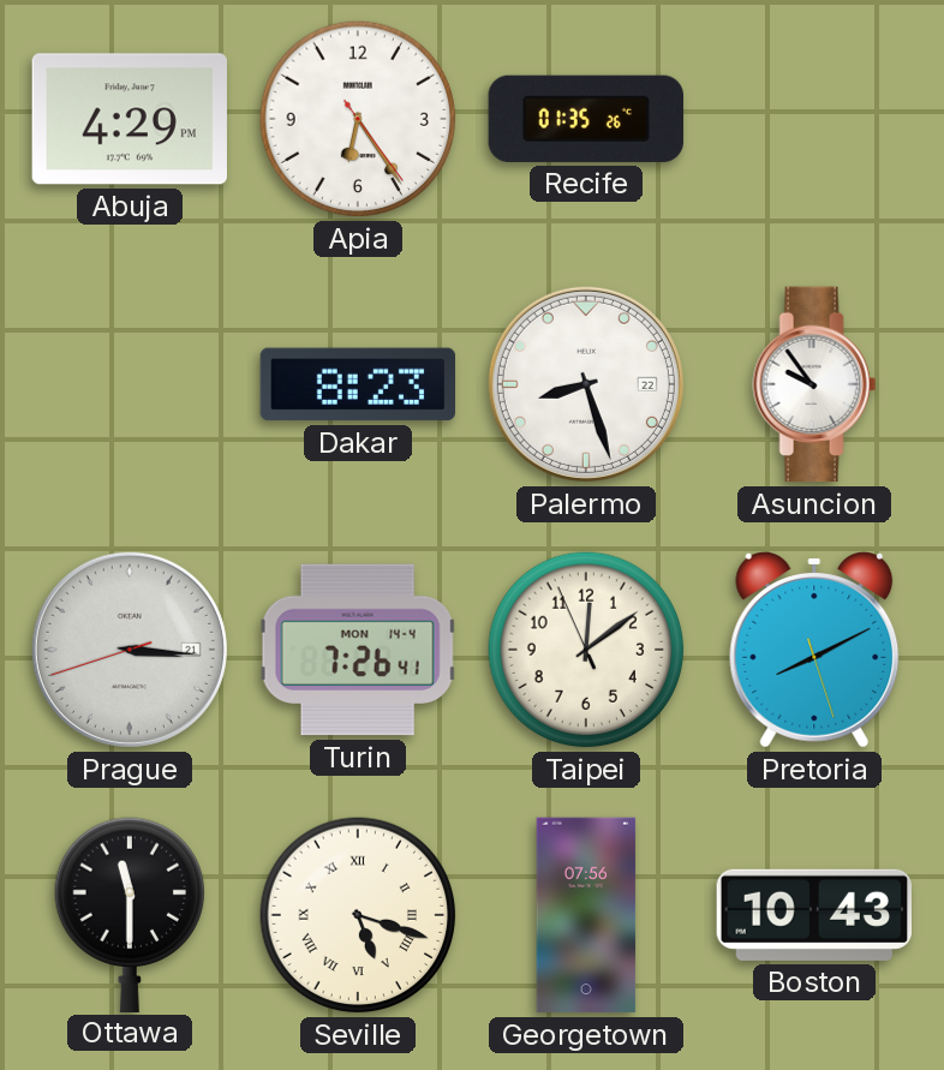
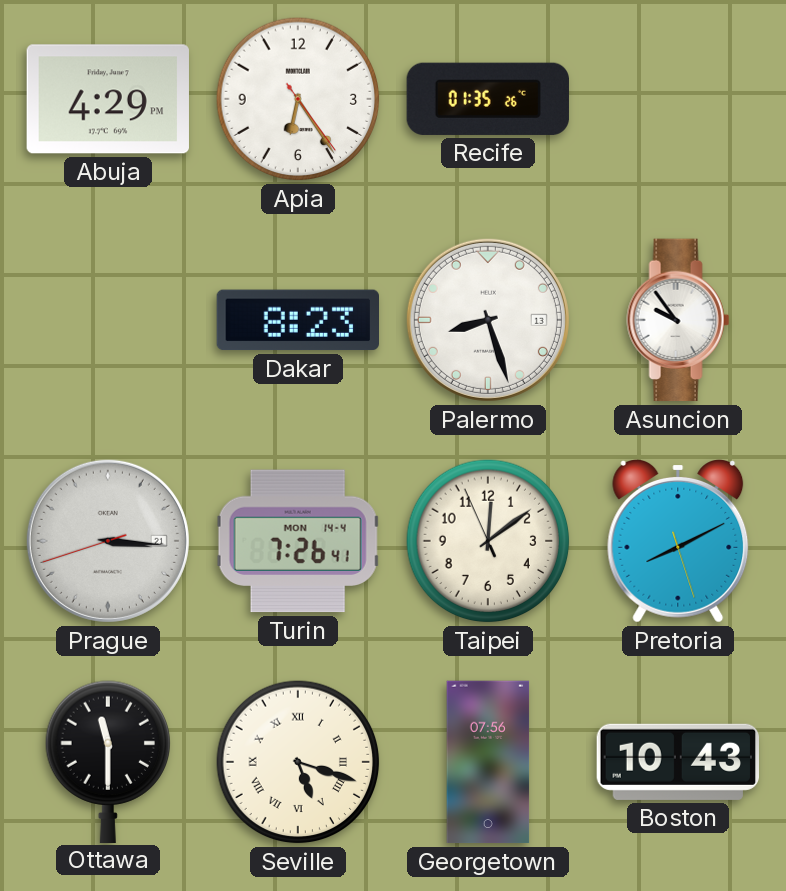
Palermo date: 22 -> 13
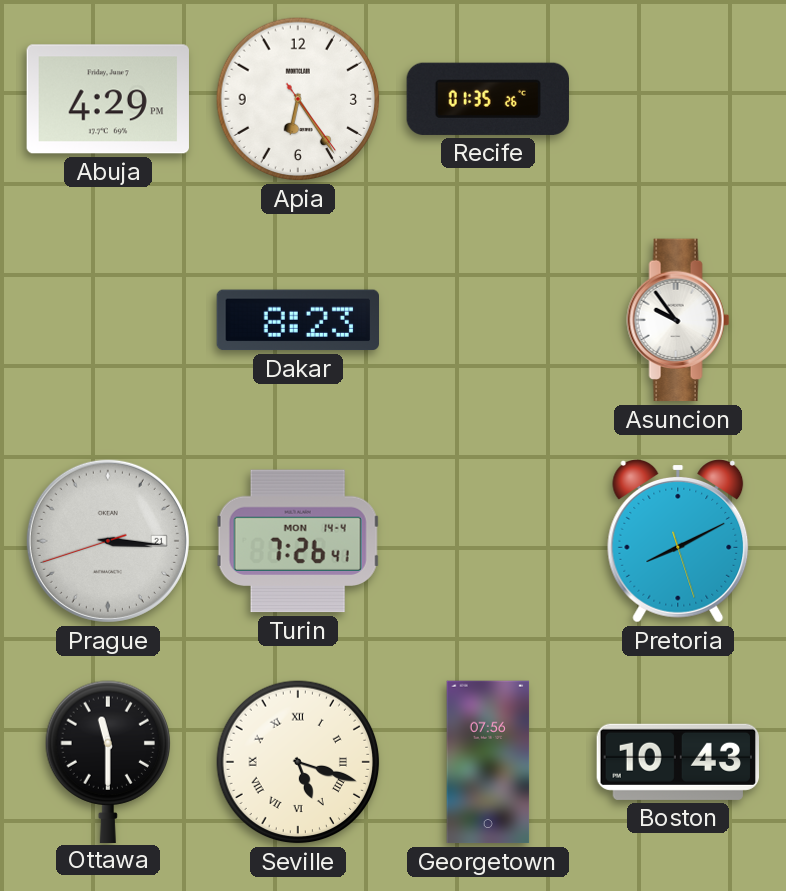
Palermo: 8:27 -> none
Taipei: 12:08 -> none
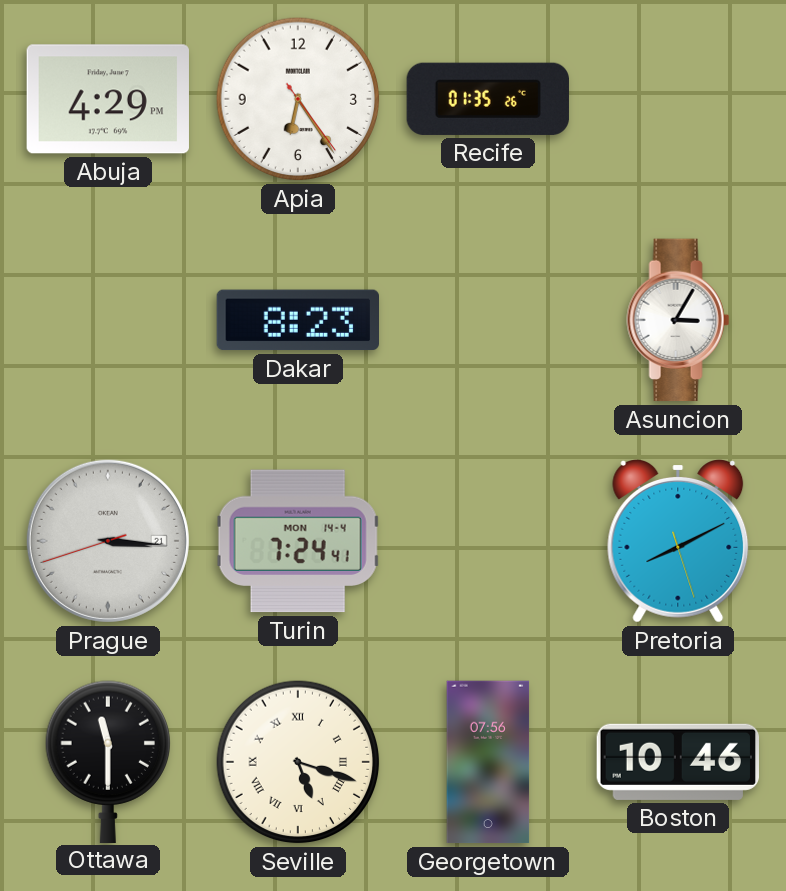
Asuncion: 9:54 -> 3:05
Turin: 7:26 -> 7:24
Boston: 10:43 -> 10:46
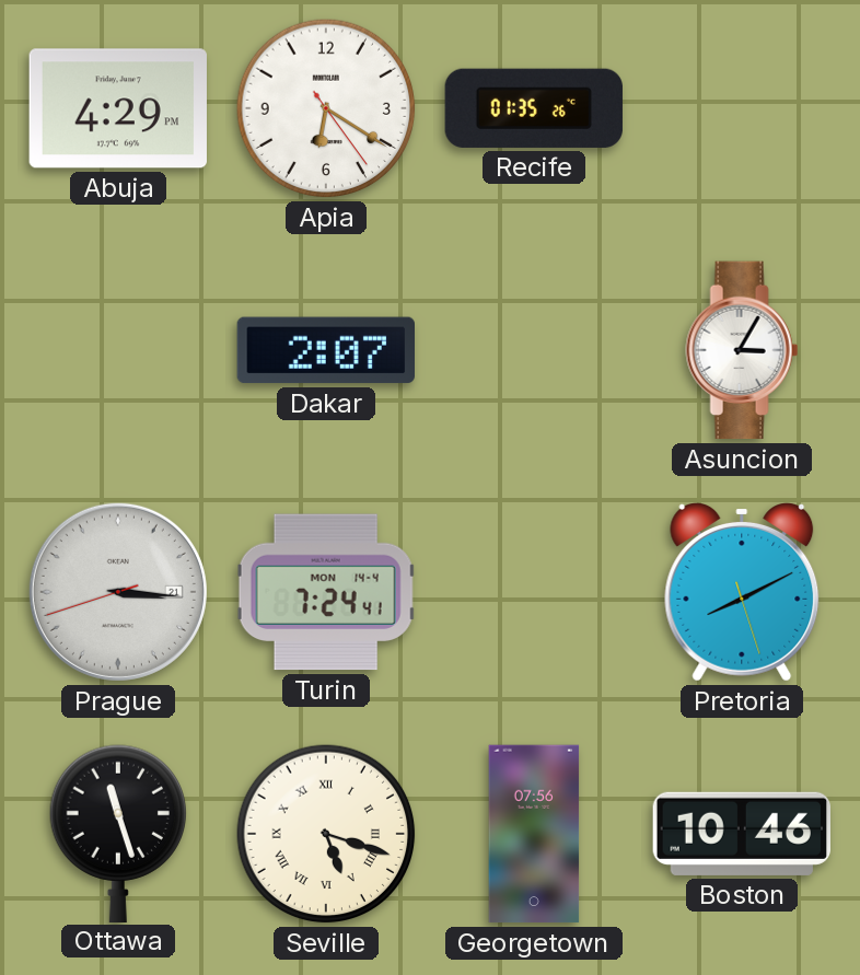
Apia: 6:24 -> 6:20
Dakar: 8:23 -> 2:07
Ottawa: 11:30 -> 11:27
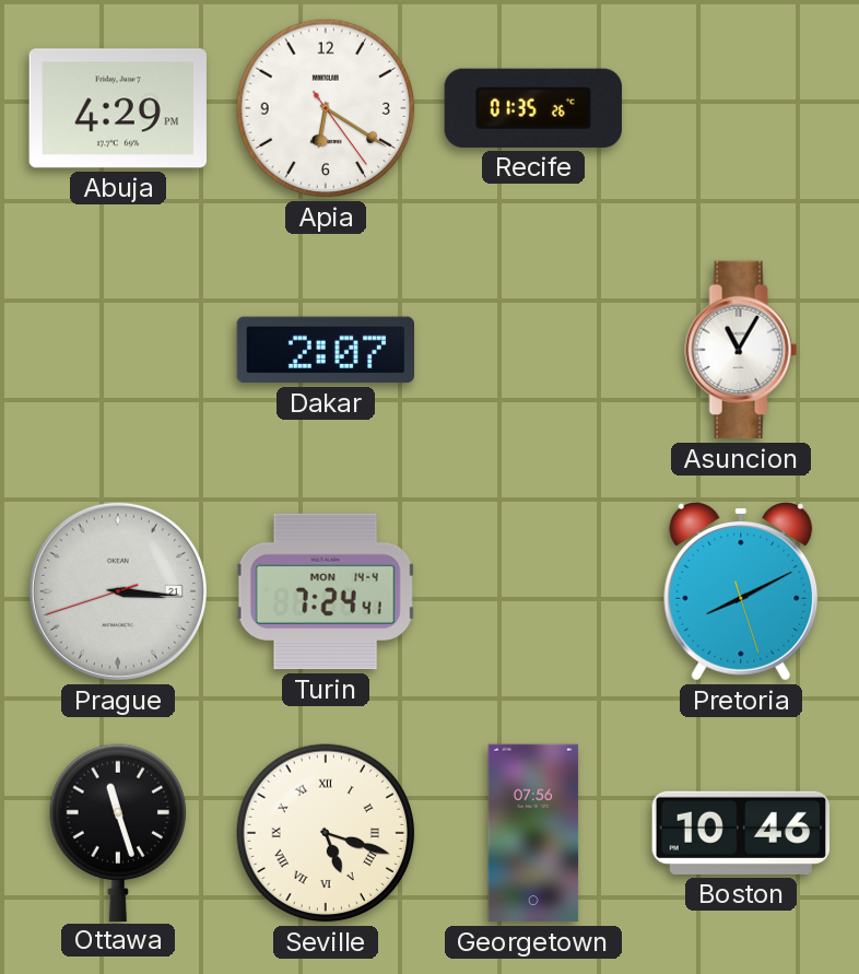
Asuncion: 3:05 -> 11:05
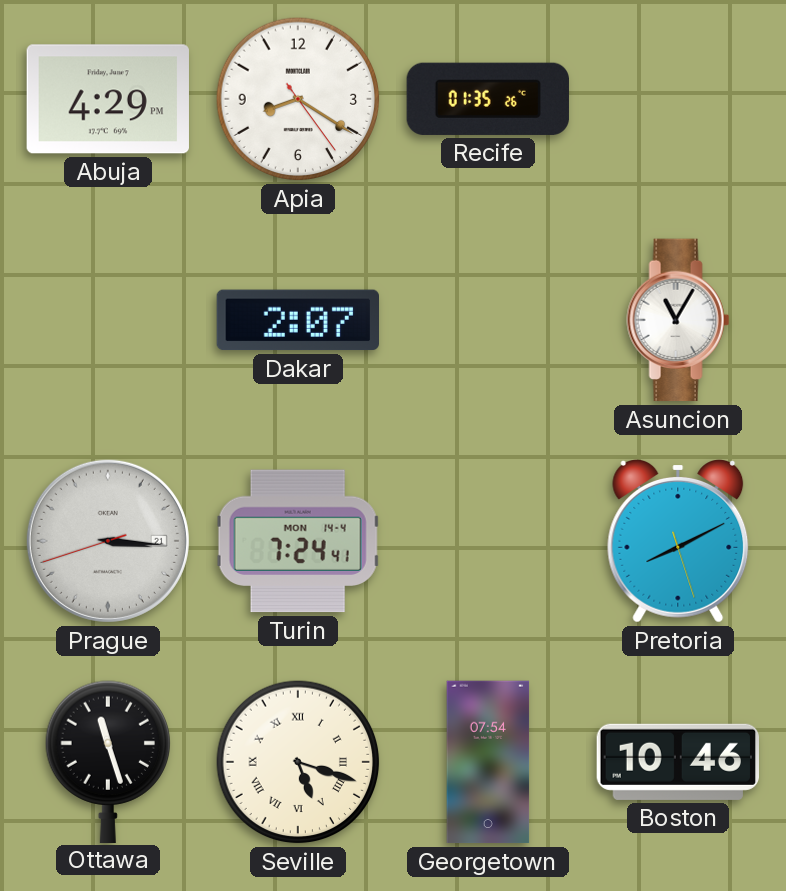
Apia: 6:20 -> 8:20
Georgetown: 07:56 -> 07:54
